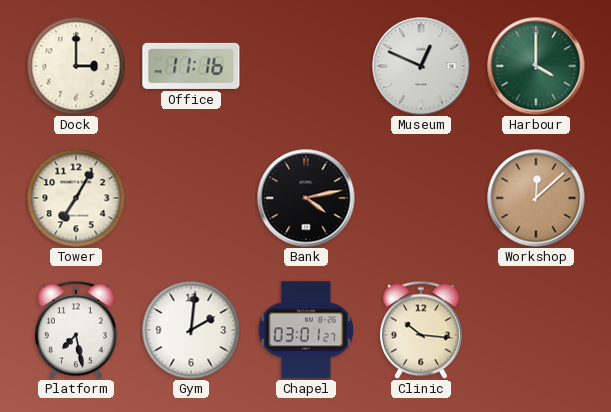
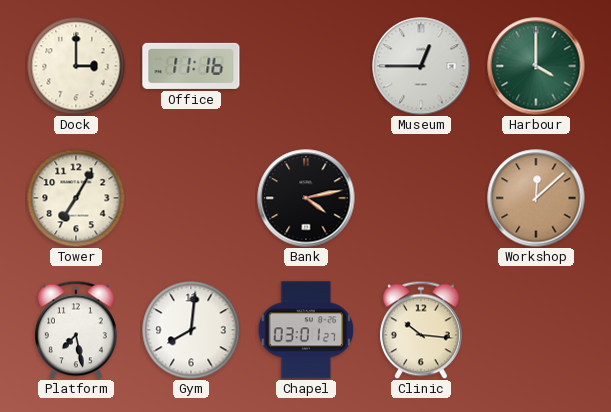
Museum: 12:49 -> 12:45
Gym: 2:01 -> 8:01
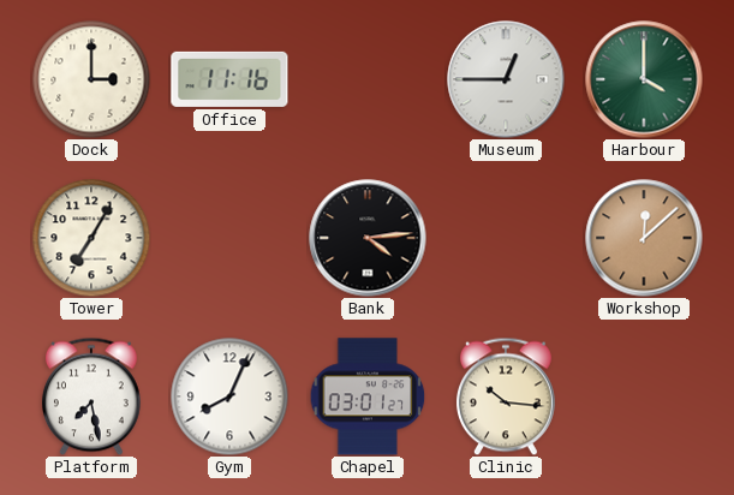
Bank: 4:13 -> 4:14
Gym: 8:01 -> 8:04
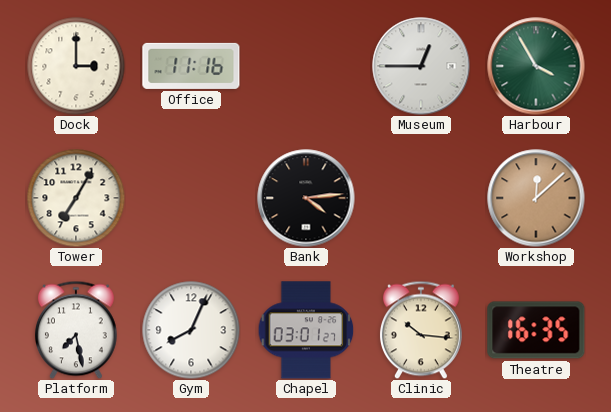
Harbour: 4:00 -> 3:55
Theatre: none -> 16:35
